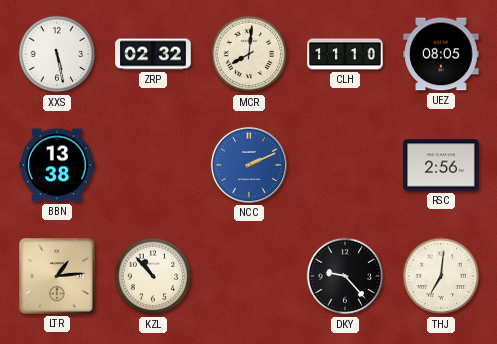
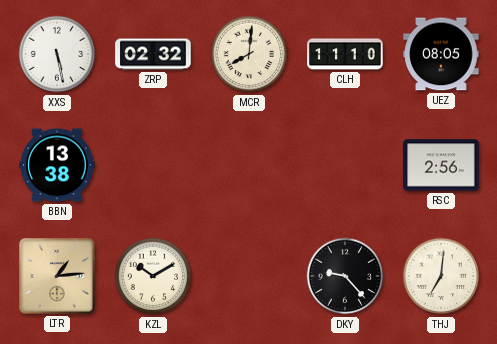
NCC: 2:11 -> none
KZL: 10:53 -> 10:10
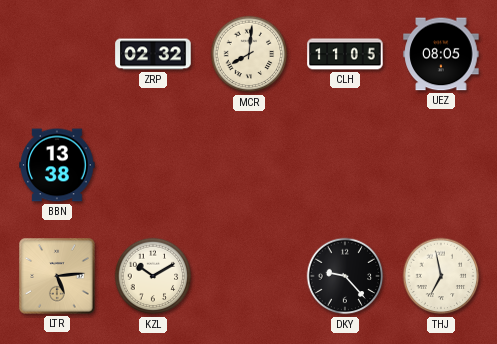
XXS: 5:28 -> none
CLH: 11:10 -> 11:05
RSC: 2:56 -> none
LTR: 1:14 -> 5:14
THJ: 7:01 -> 6:58
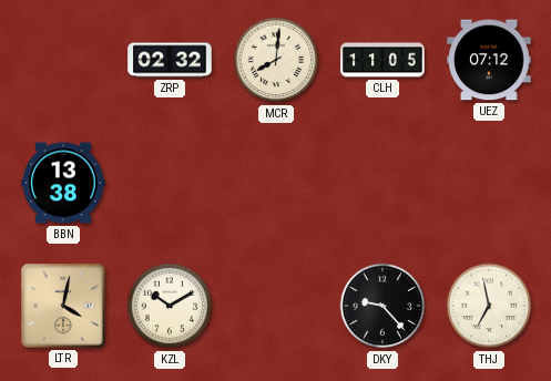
UEZ: 08:05 -> 07:12
LTR: 5:14 -> 4:02
